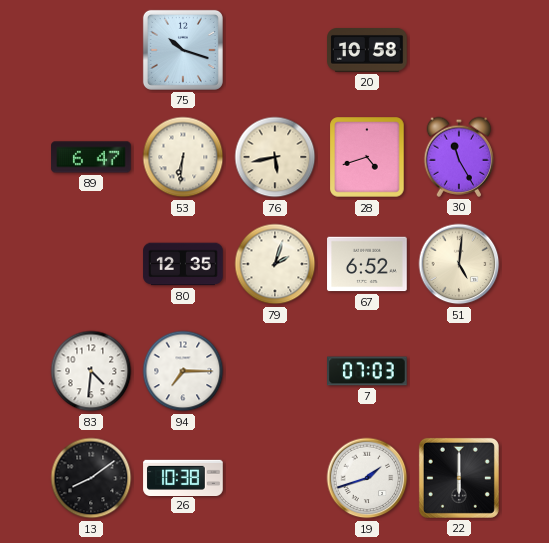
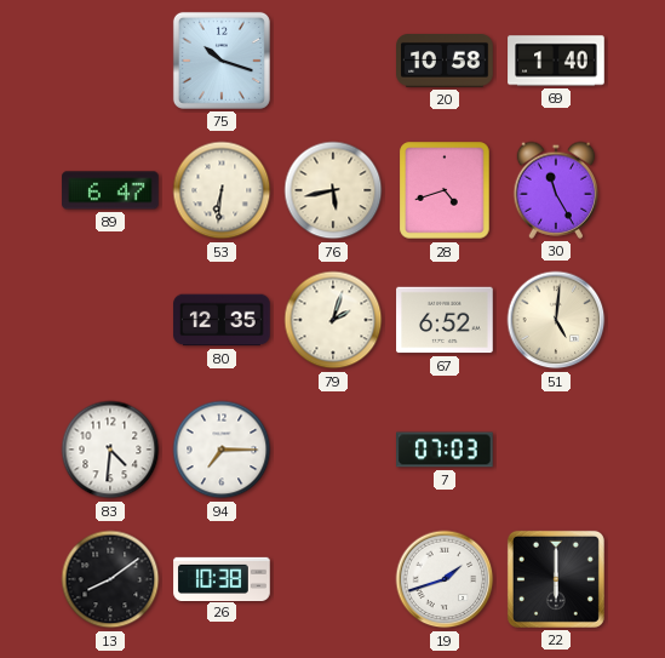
69: none -> 1:40
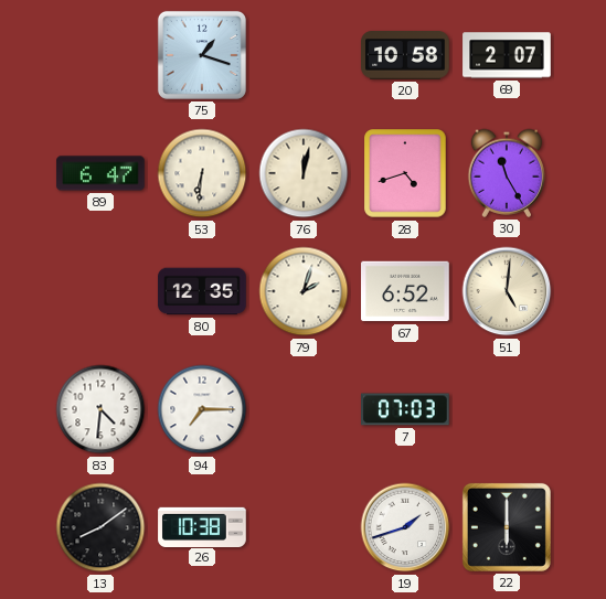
75: 10:18 -> 1:18
69: 1:40 -> 2:07
76: 5:43 -> 12:02
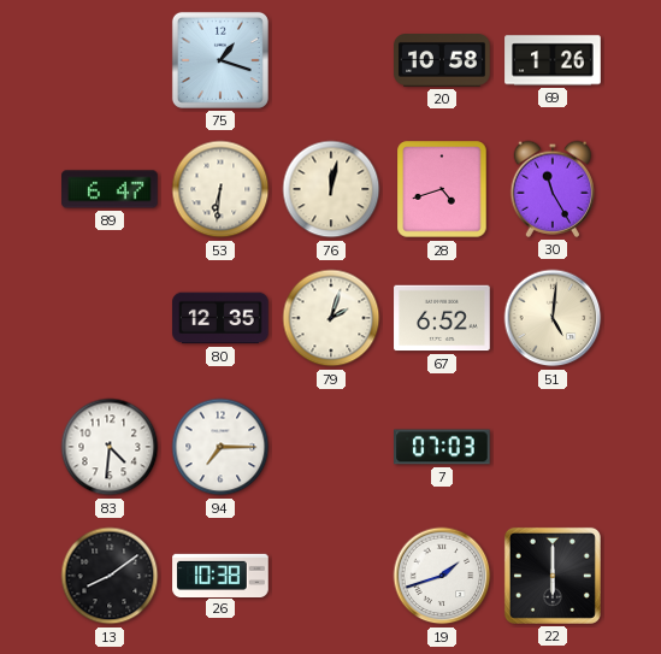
69: 2:07 -> 1:26
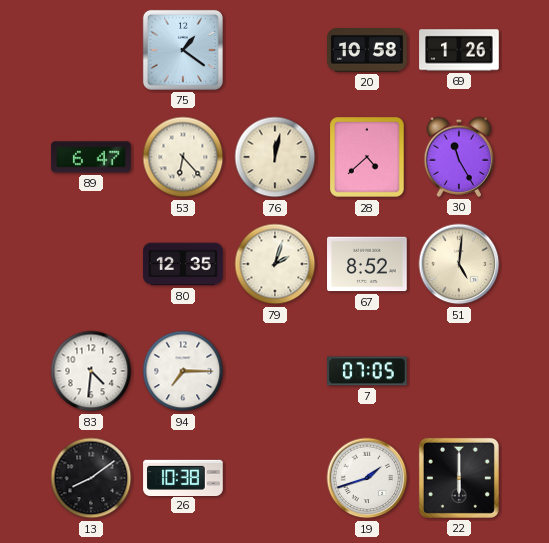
75: 1:18 -> 1:21
53: 6:31 -> 6:23
28: 4:42 -> 4:38
67: 6:52 -> 8:52
7: 07:03 -> 07:05
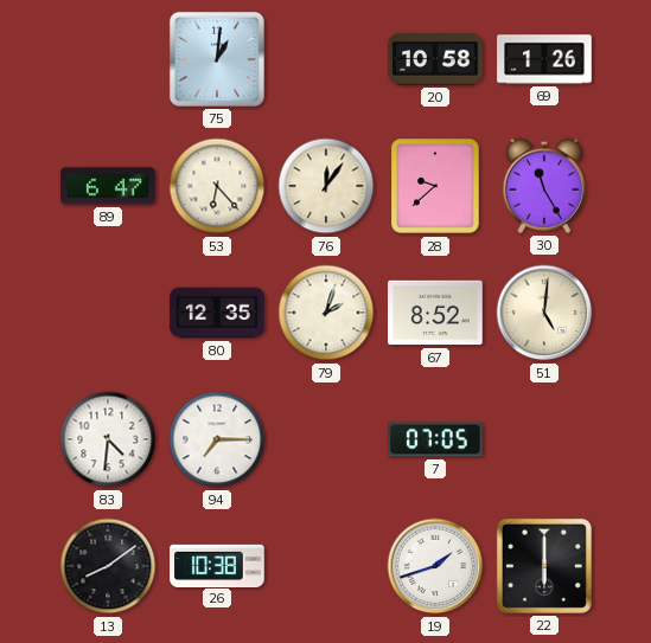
75: 1:21 -> 1:01
76: 12:02 -> 12:06
28: 4:38 -> 9:38
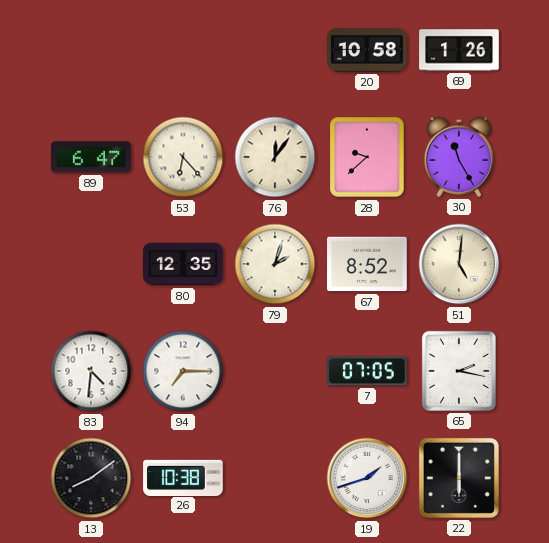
75: 1:01 -> none
65: none -> 2:17
